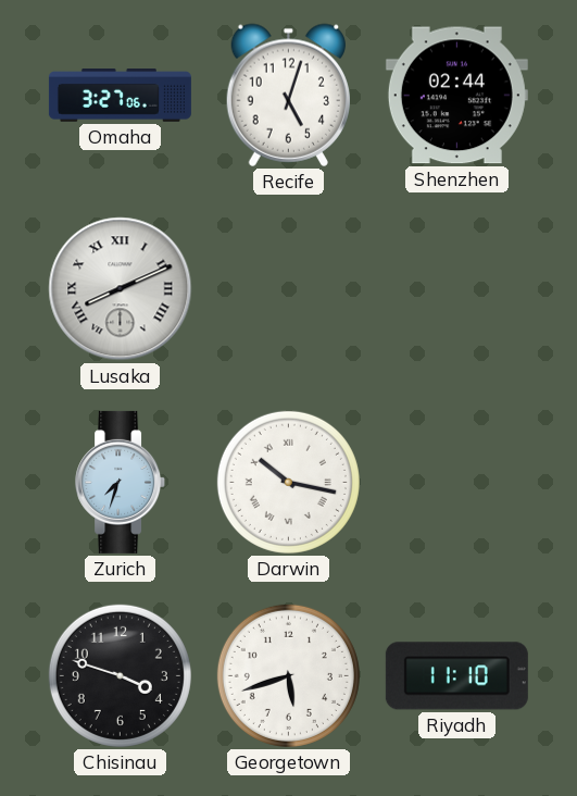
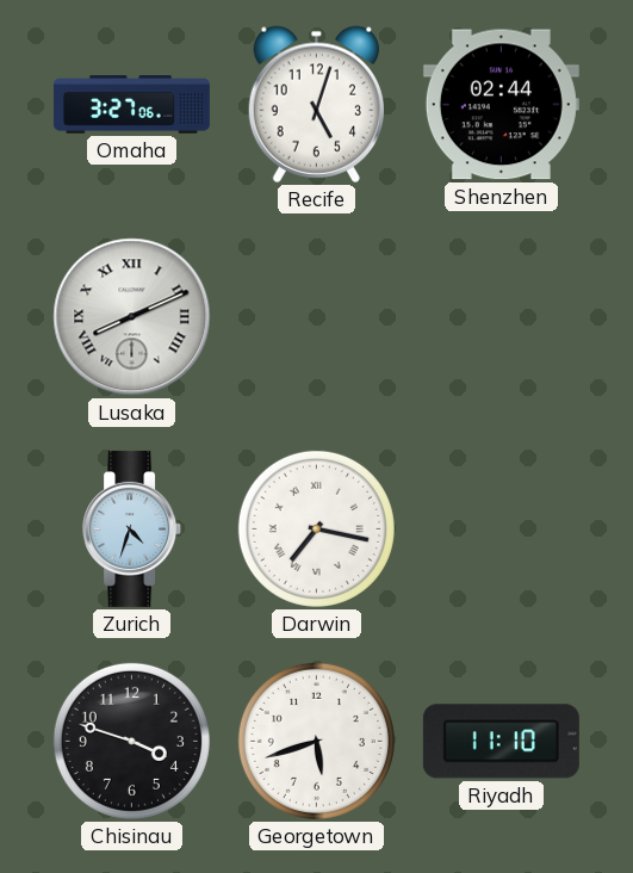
Zurich: 7:33 -> 4:33
Darwin: 10:17 -> 7:17
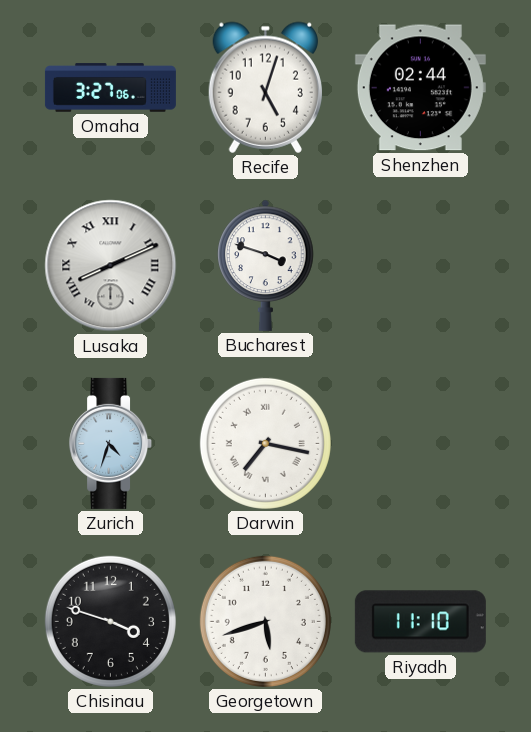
Bucharest: none -> 3:48
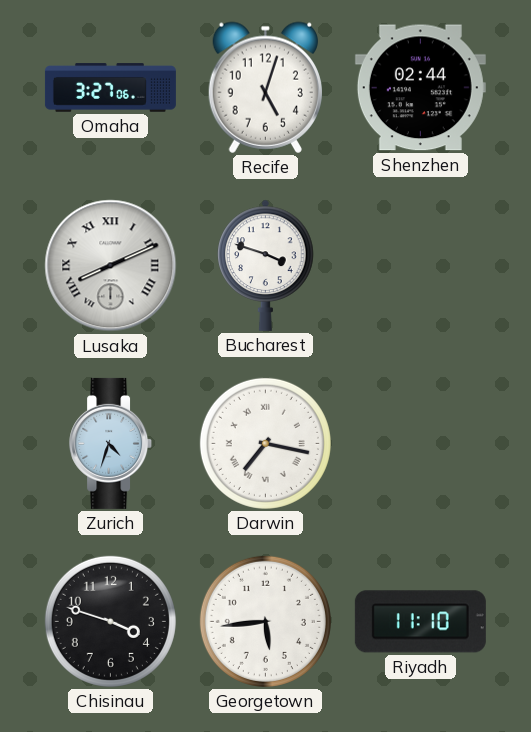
Georgetown: 5:42 -> 5:44
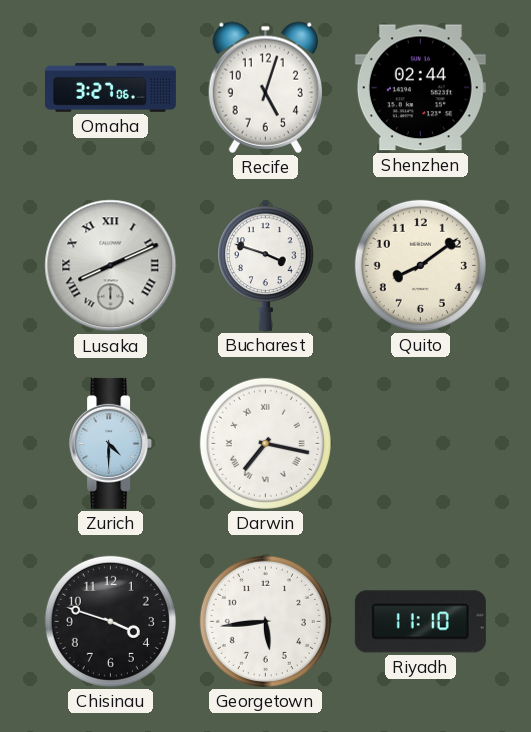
Quito: none -> 8:09
Zurich: 4:33 -> 4:30
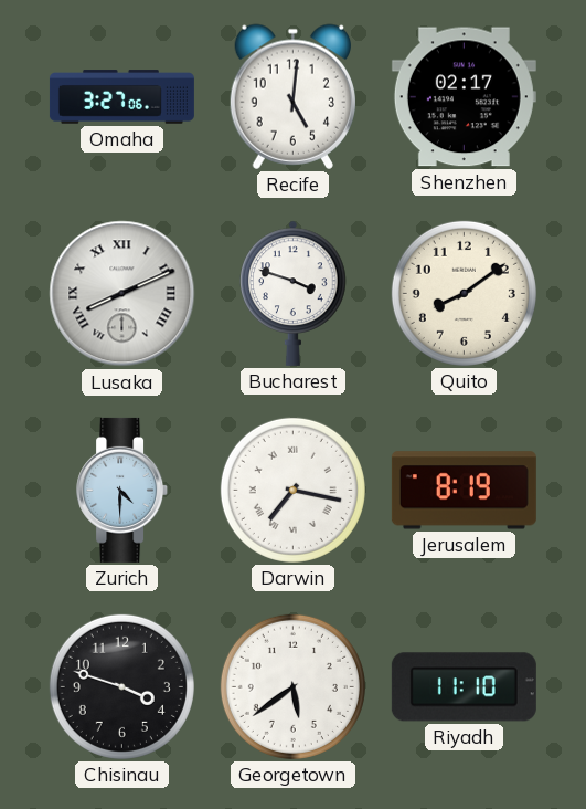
Recife: 5:03 -> 5:01
Shenzhen: 02:44 -> 02:17
Jerusalem: none -> 8:19
Georgetown: 5:44 -> 5:39
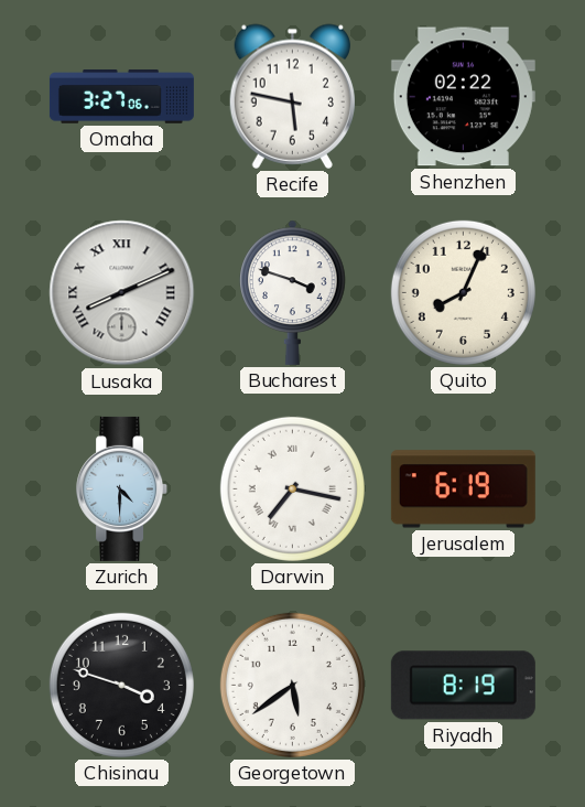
Recife: 5:01 -> 5:47
Shenzhen: 02:17 -> 02:22
Quito: 8:09 -> 8:04
Jerusalem: 8:19 -> 6:19
Riyadh: 11:10 -> 8:19
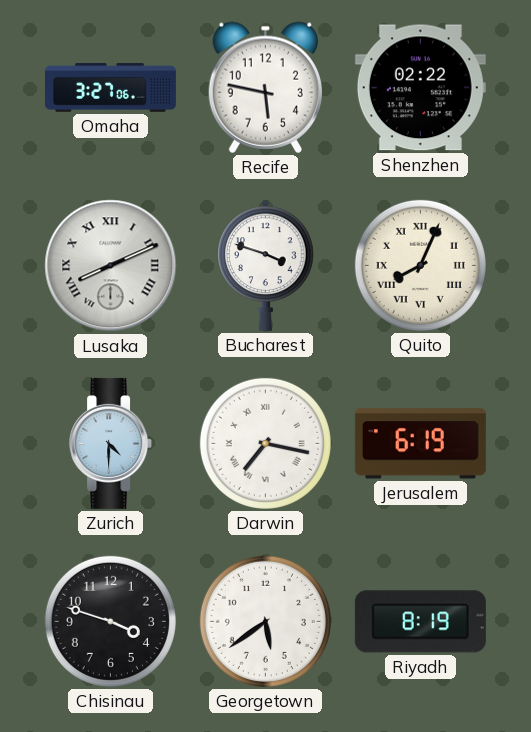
Quito numerals: Arabic -> Roman
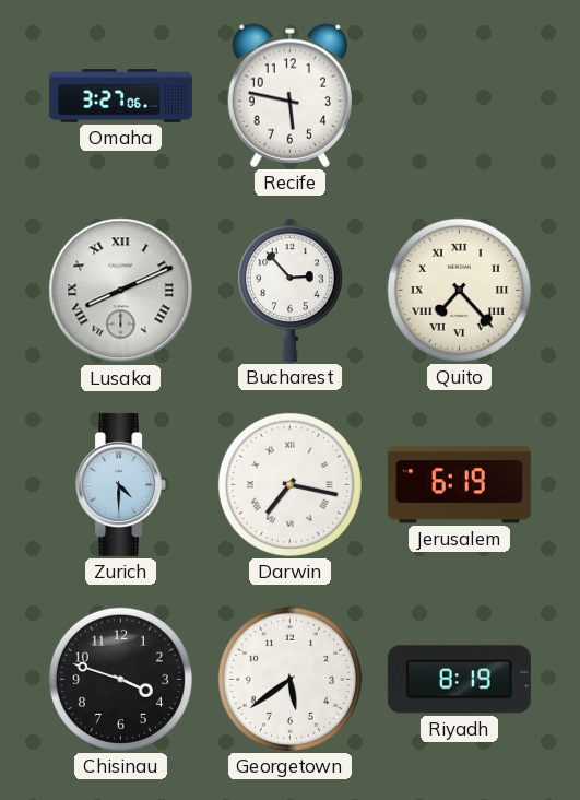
Shenzhen: 02:22 -> none
Bucharest: 3:48 -> 2:53
Quito: 8:04 -> 7:23
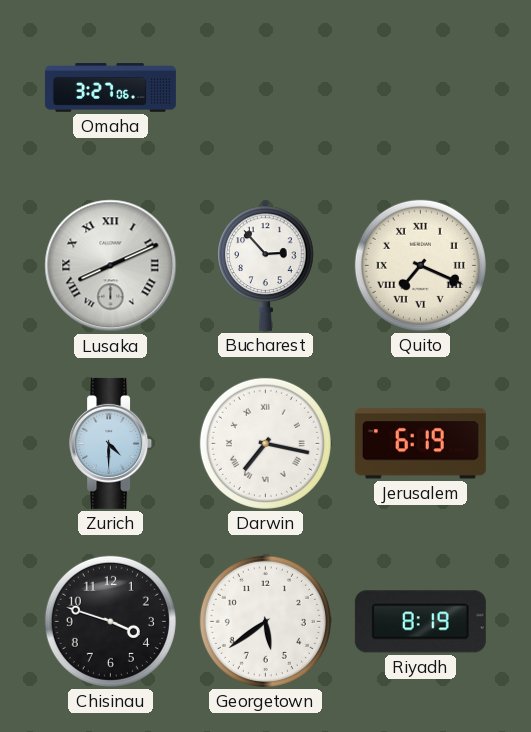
Recife: 5:47 -> none
Quito: 7:23 -> 7:19
